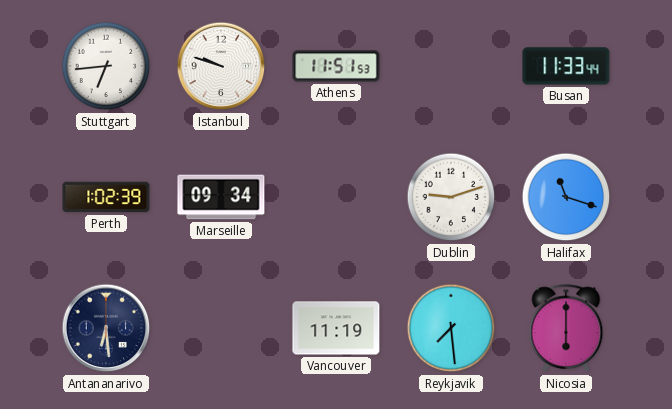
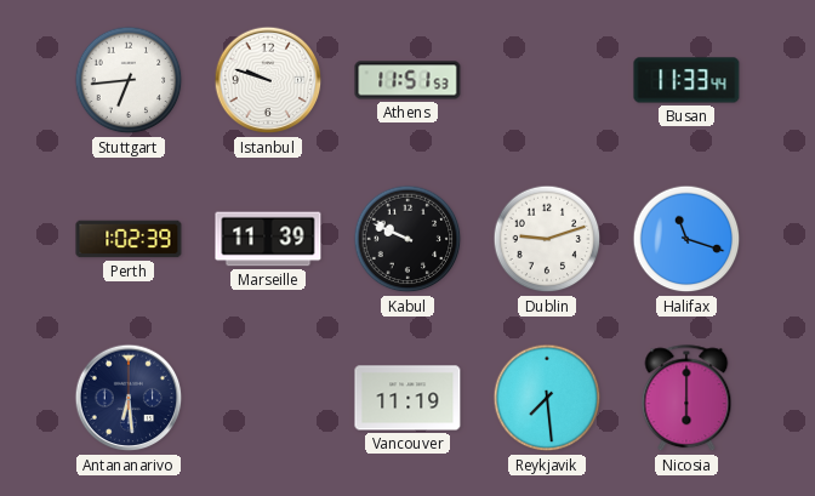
Marseille: 09:34 -> 11:39
Kabul: none -> 9:49
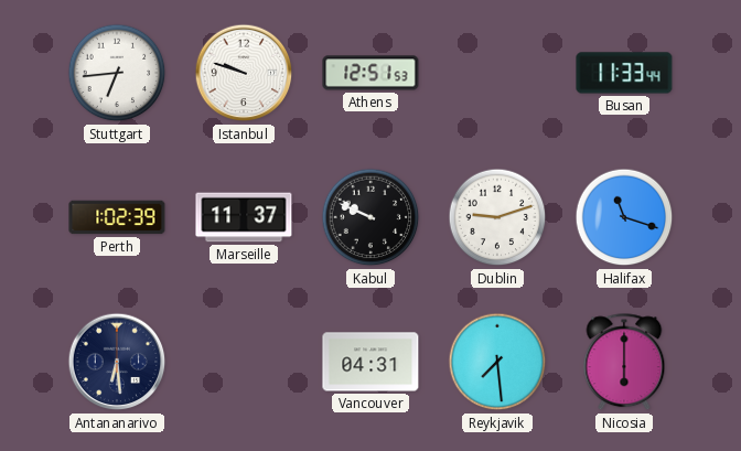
Athens: 11:51 -> 12:51
Marseille: 11:39 -> 11:37
Vancouver: 11:19 -> 04:31
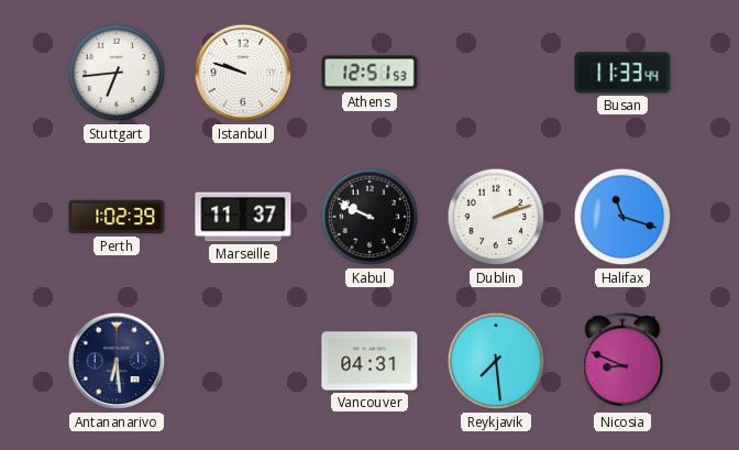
Dublin: 9:12 -> 2:12
Nicosia: 6:00 -> 8:49
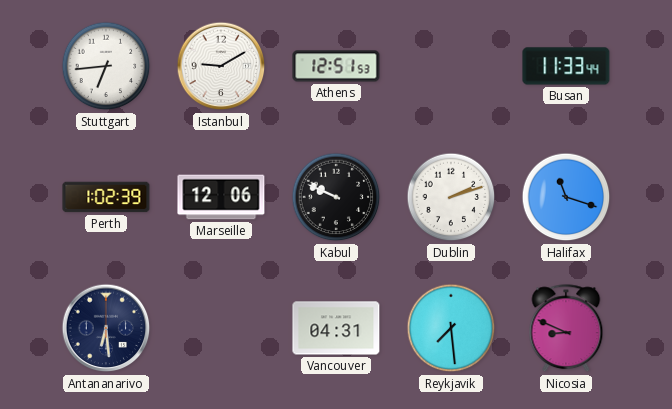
Istanbul: 9:48 -> 9:10
Marseille: 11:37 -> 12:06
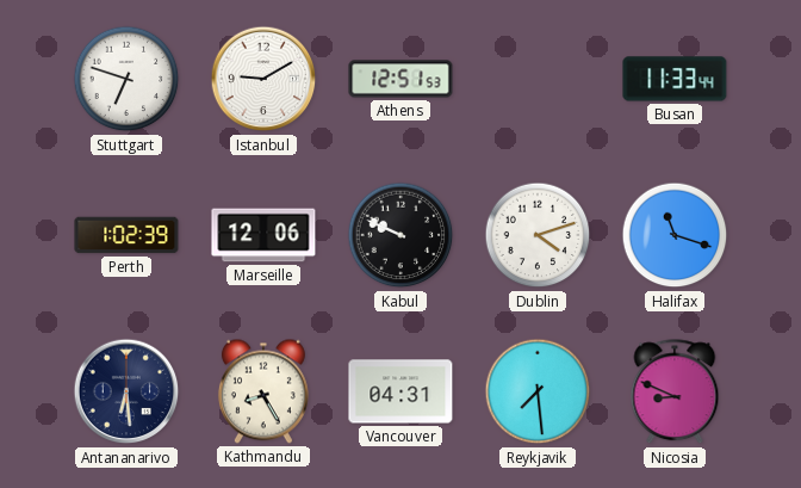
Stuttgart: 6:44 -> 6:48
Dublin: 2:12 -> 4:12
Kathmandu: none -> 8:25
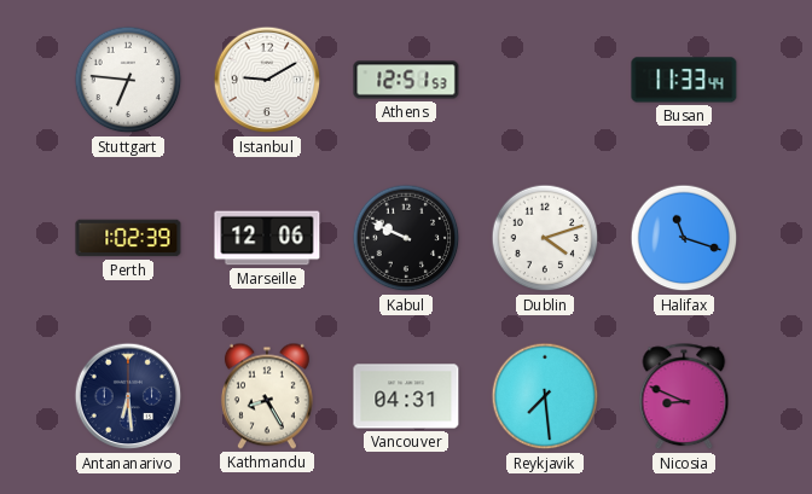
Stuttgart: 6:48 -> 6:46
